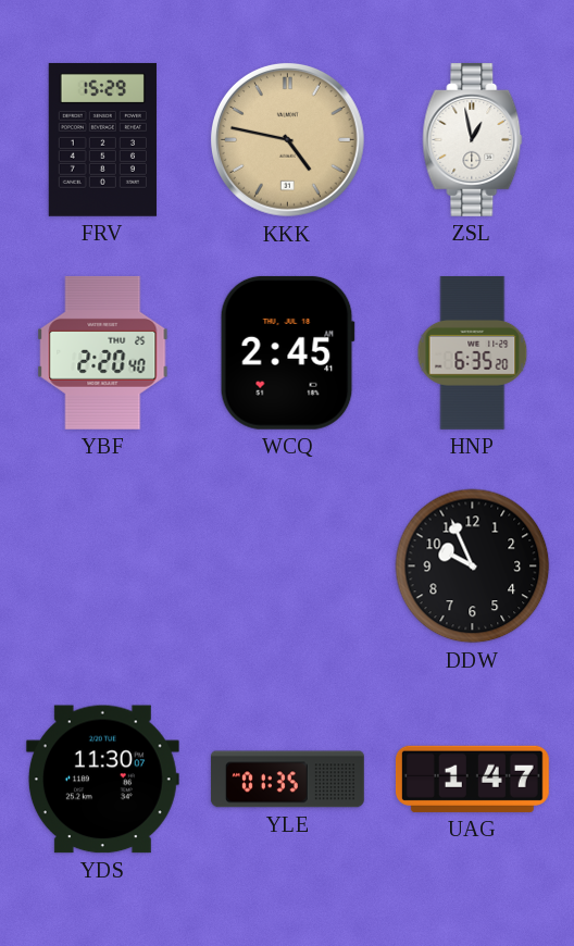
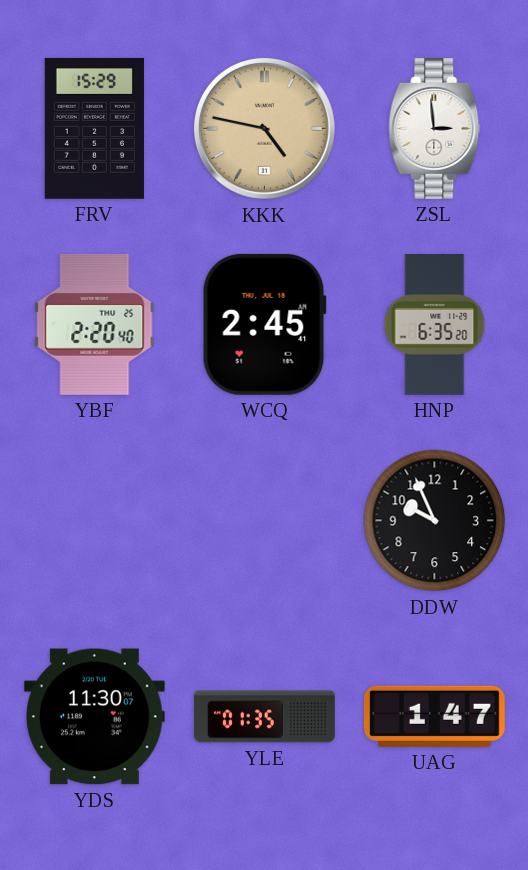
ZSL: 12:58 -> 2:59
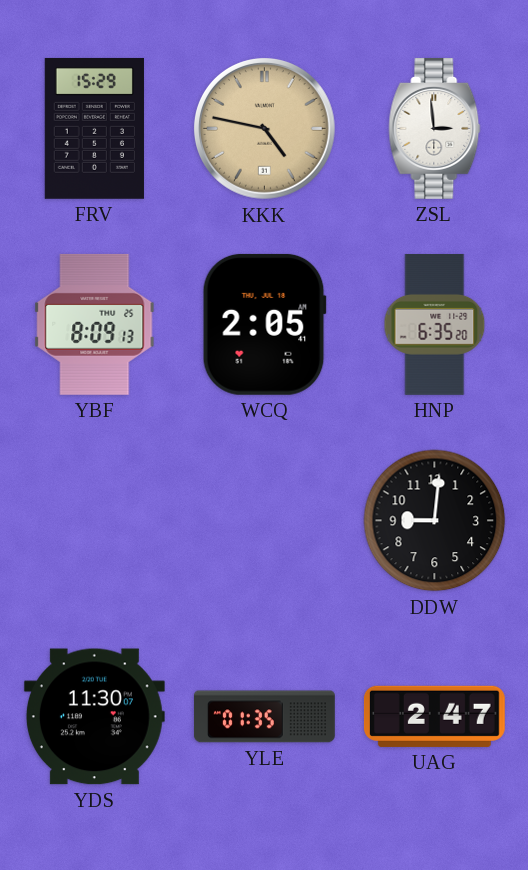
YBF: 2:20 -> 8:09
WCQ: 2:45 -> 2:05
DDW: 9:56 -> 9:01
UAG: 1:47 -> 2:47
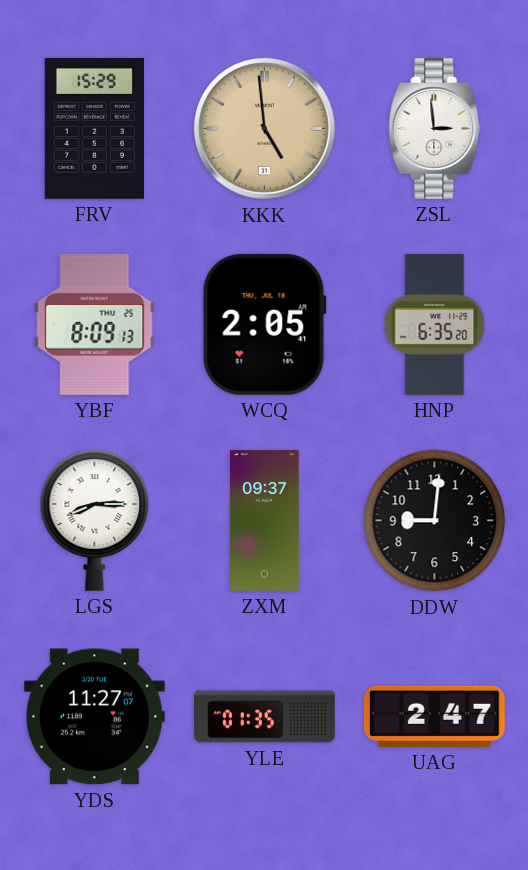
KKK: 4:47 -> 4:59
LGS: none -> 8:15
ZXM: none -> 09:37
YDS: 11:30 -> 11:27
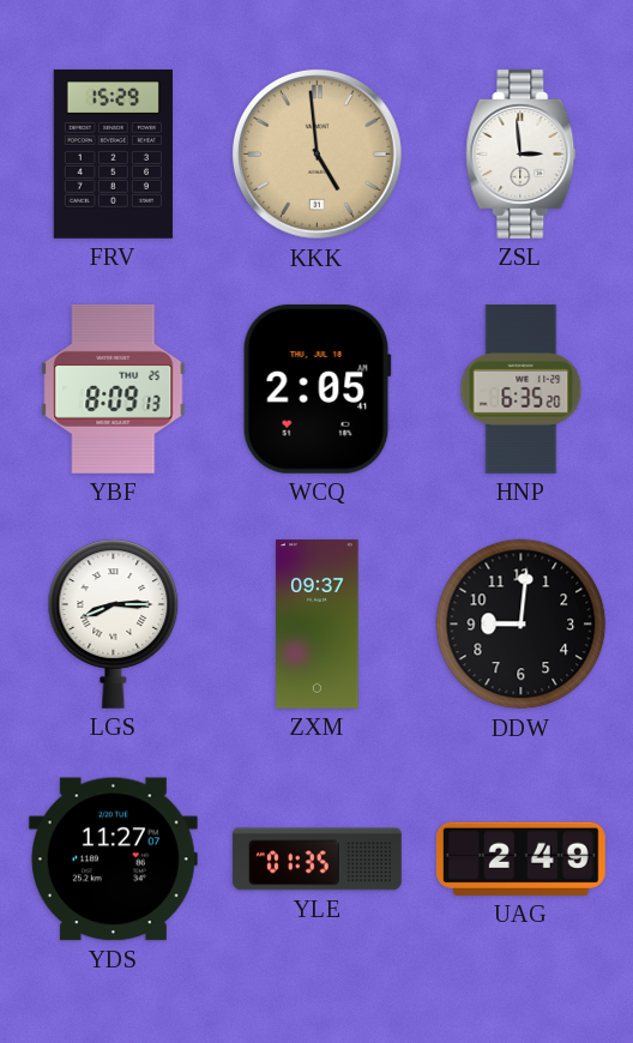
UAG: 2:47 -> 2:49
